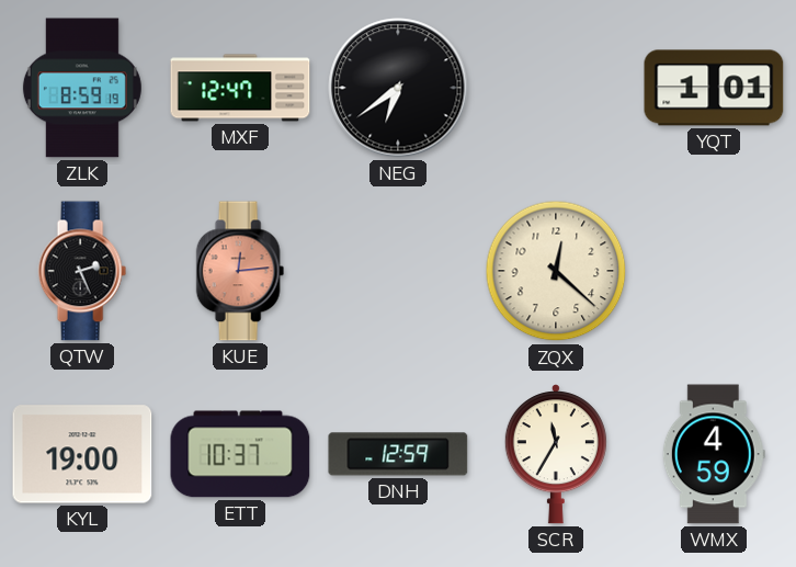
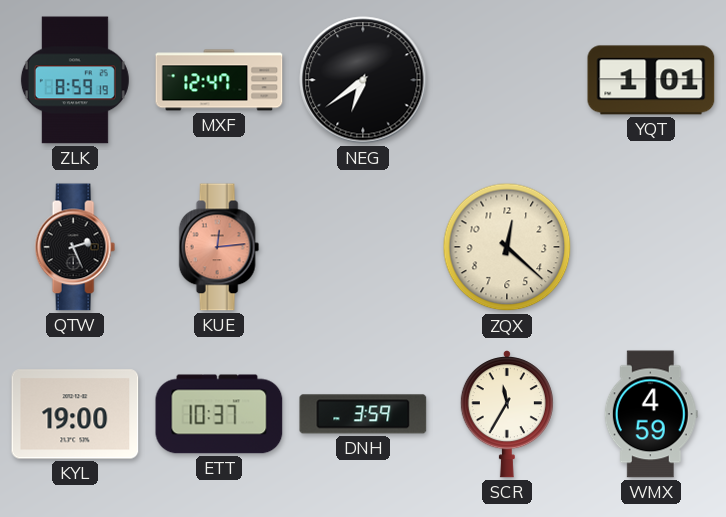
DNH: 12:59 -> 3:59
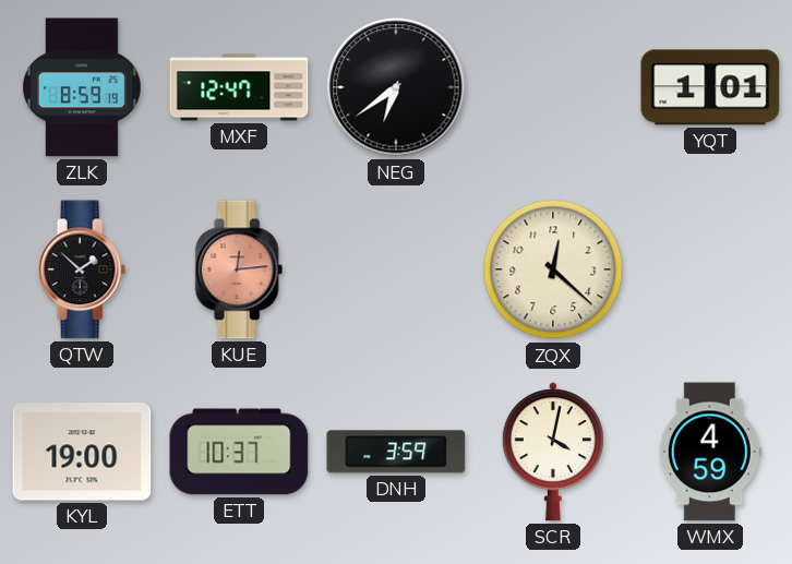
QTW: 2:26 -> 1:52
SCR: 11:35 -> 4:02
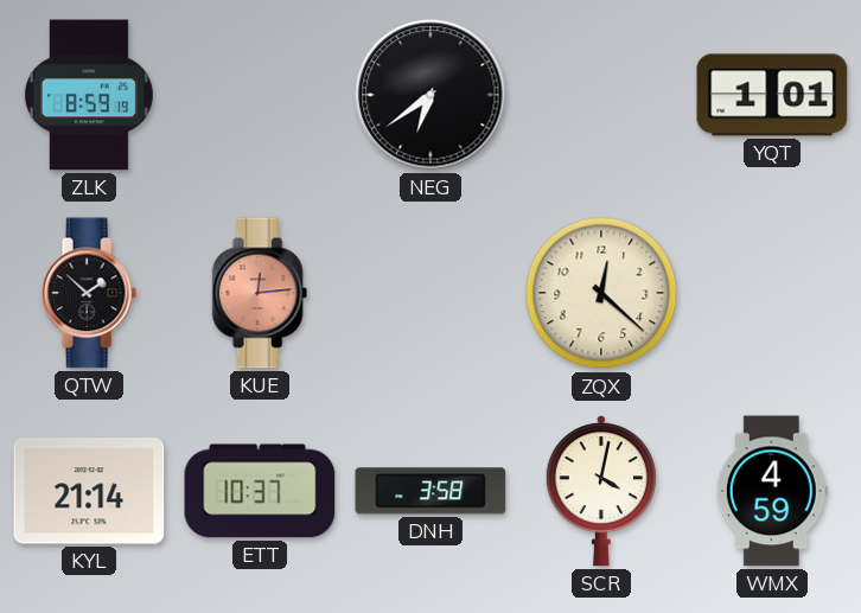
MXF: 12:47 -> none
KYL: 19:00 -> 21:14
DNH: 3:59 -> 3:58
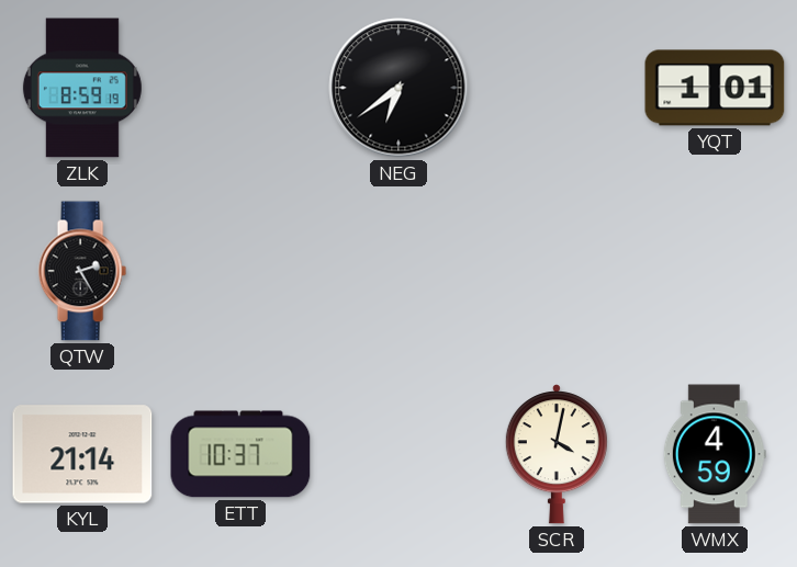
QTW: 1:52 -> 2:25
KUE: 12:14 -> none
ZQX: 12:22 -> none
DNH: 3:58 -> none
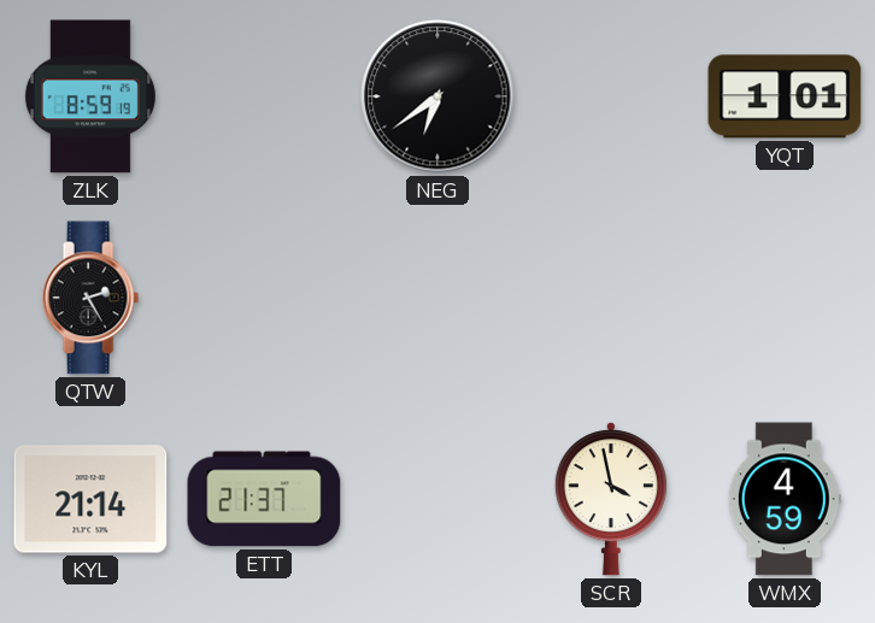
ETT: 10:37 -> 21:37
SCR: 4:02 -> 3:58
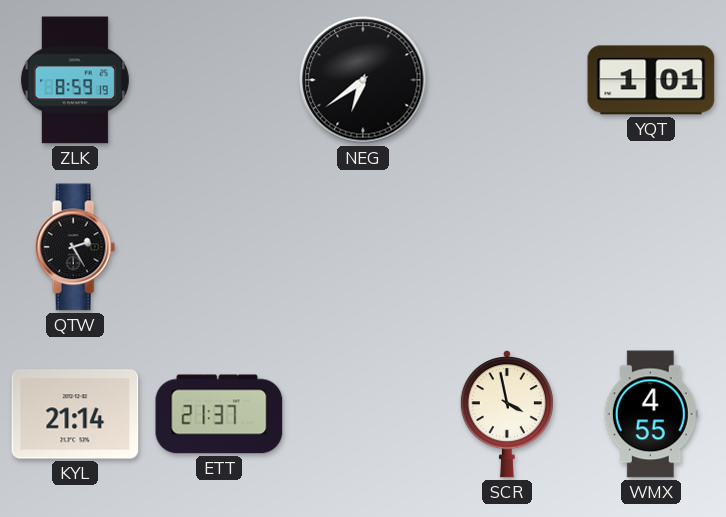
WMX: 4:59 -> 4:55
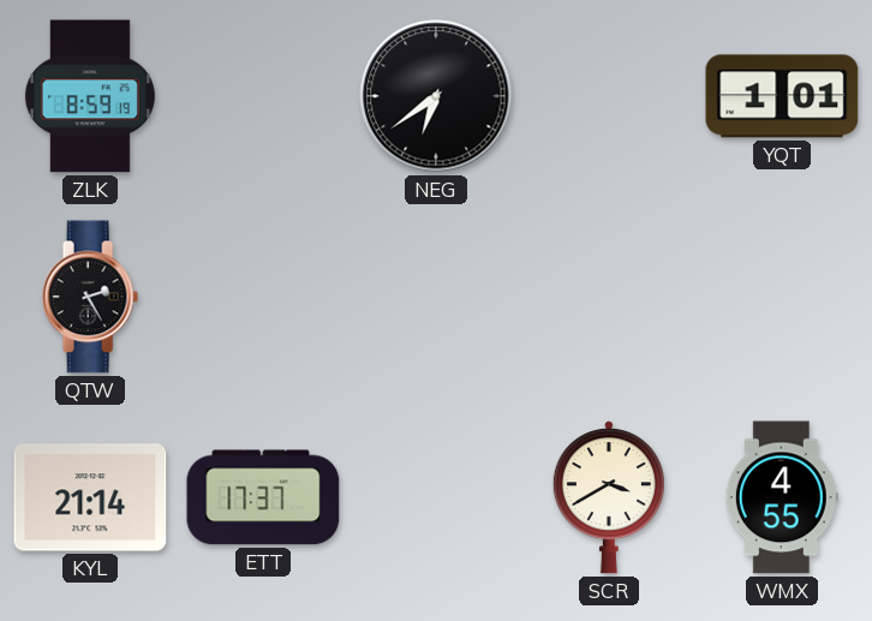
ETT: 21:37 -> 17:37
SCR: 3:58 -> 3:40
